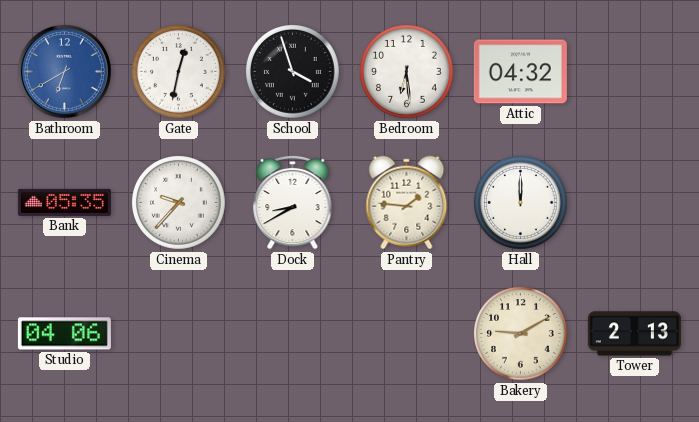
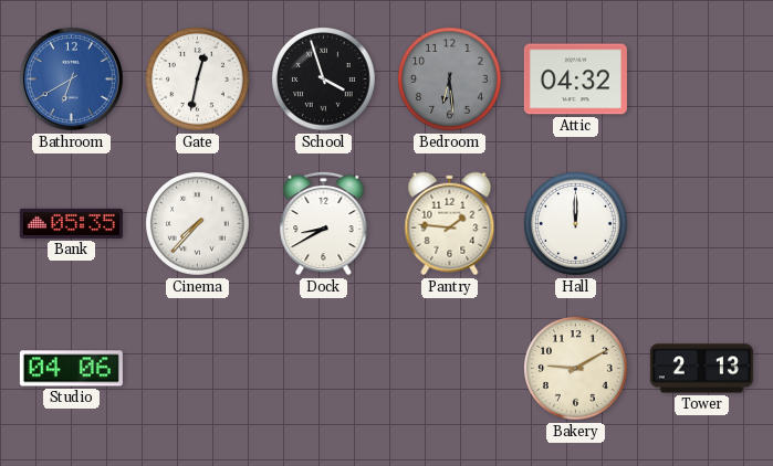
Bedroom dial: white -> grey
Cinema: 9:37 -> 7:37
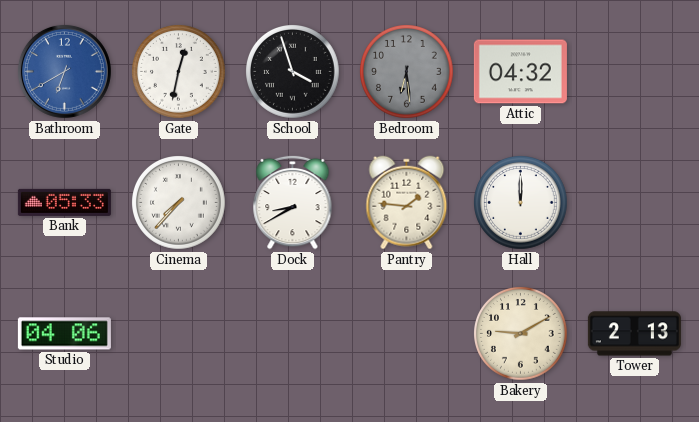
Bank: 05:35 -> 05:33
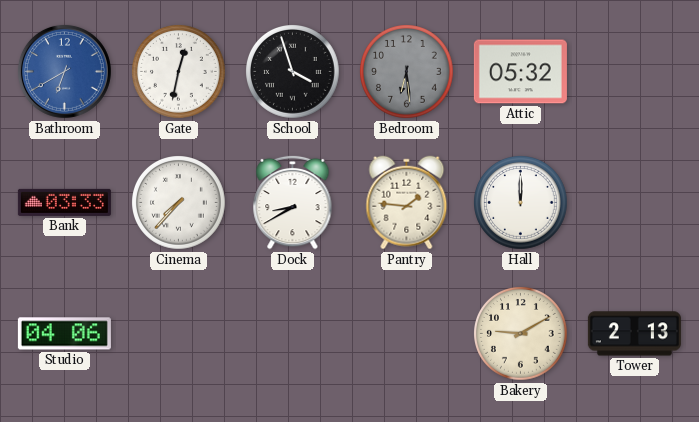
Attic: 04:32 -> 05:32
Bank: 05:33 -> 03:33
